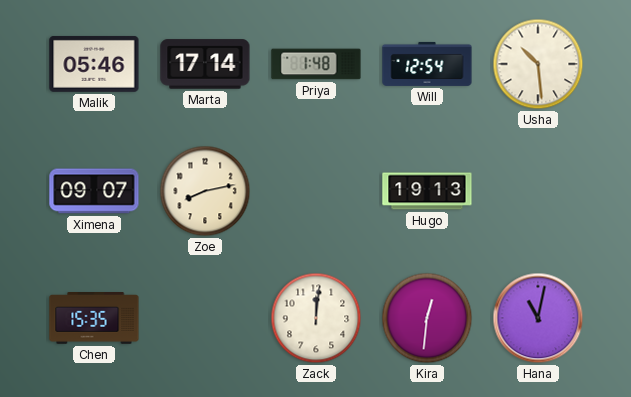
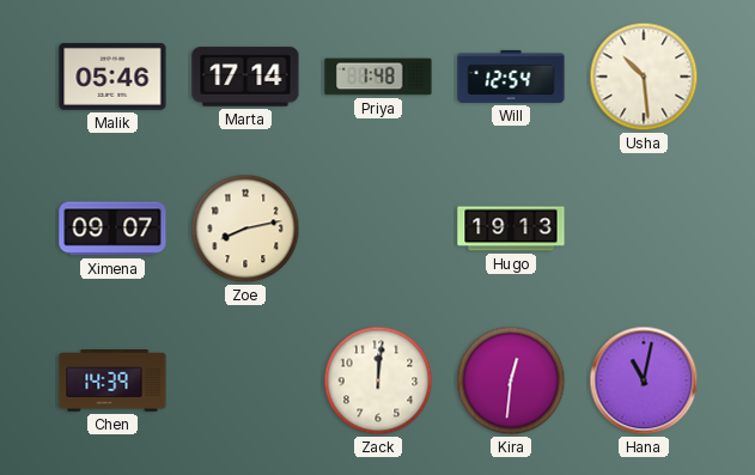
Chen: 15:35 -> 14:39
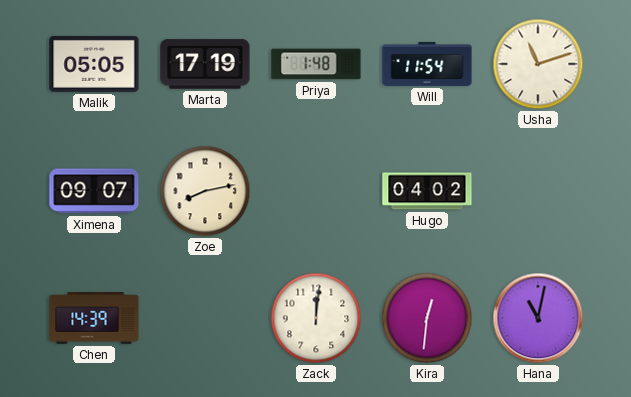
Malik: 05:46 -> 05:05
Marta: 17:14 -> 17:19
Will: 12:54 -> 11:54
Usha: 10:29 -> 11:12
Hugo: 19:13 -> 04:02
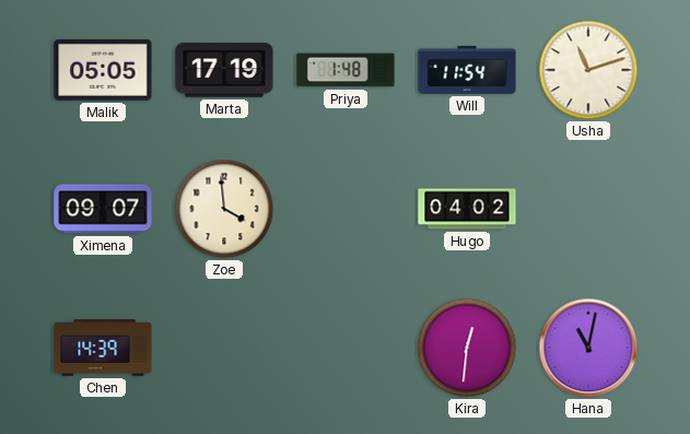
Zoe: 8:13 -> 3:59
Zack: 12:01 -> none
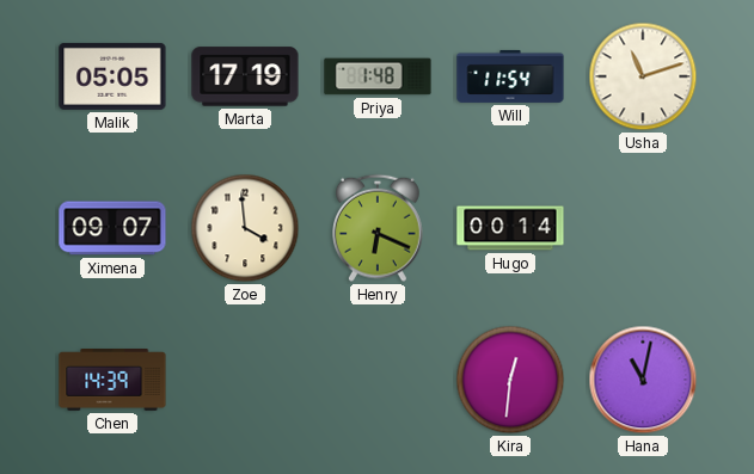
Henry: none -> 6:19
Hugo: 04:02 -> 00:14
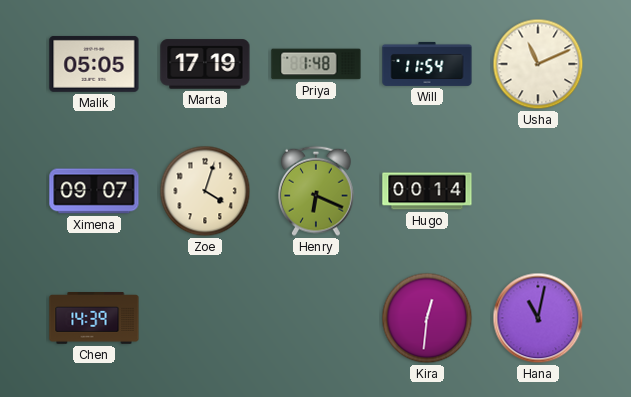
Usha: 11:12 -> 11:11
Zoe: 3:59 -> 4:03
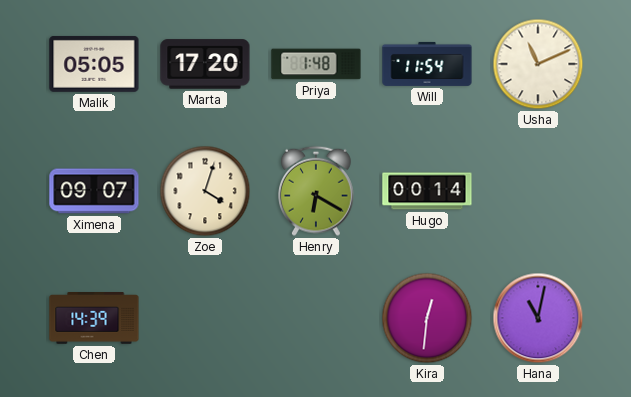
Marta: 17:19 -> 17:20
Henry: 6:19 -> 6:20
